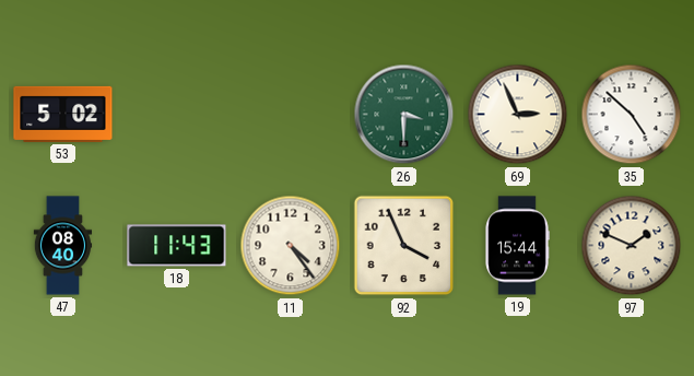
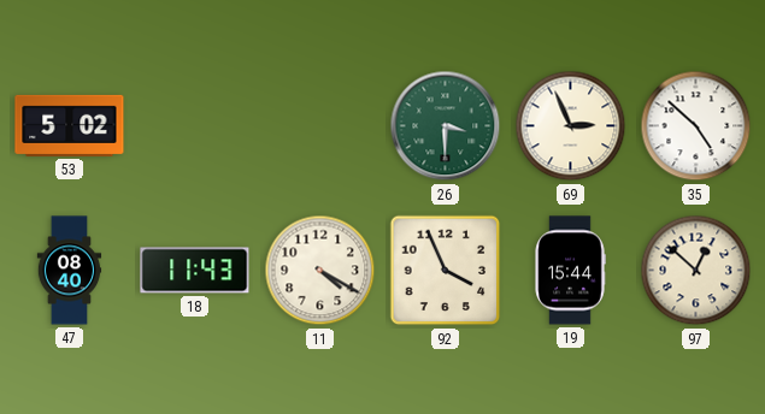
11: 4:24 -> 4:20
97: 1:49 -> 12:52
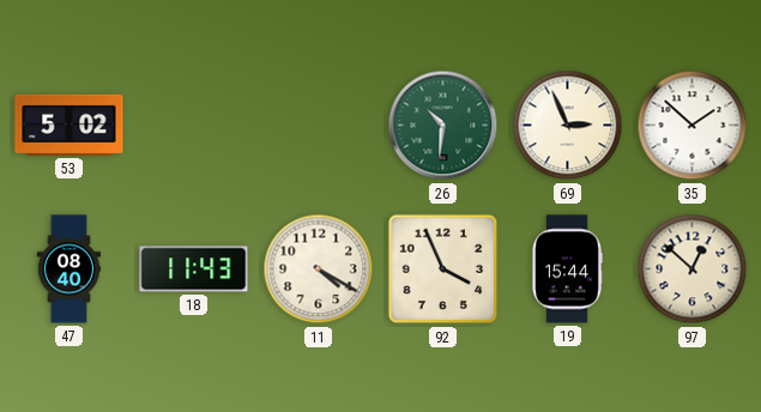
26: 3:30 -> 10:31
35: 4:52 -> 1:52
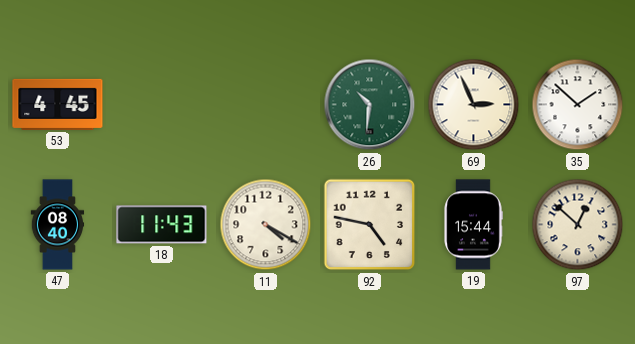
53: 5:02 -> 4:45
92: 3:56 -> 4:47
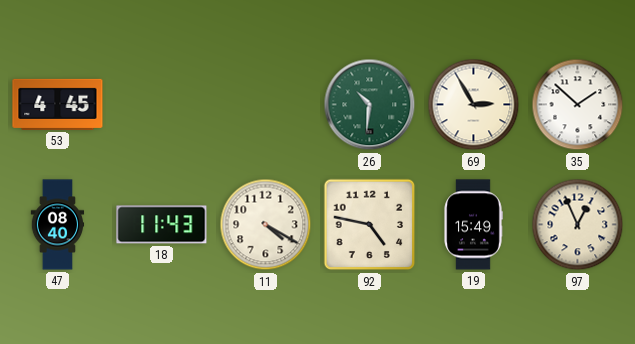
69: 2:56 -> 2:55
19: 15:44 -> 15:49
97: 12:52 -> 12:56
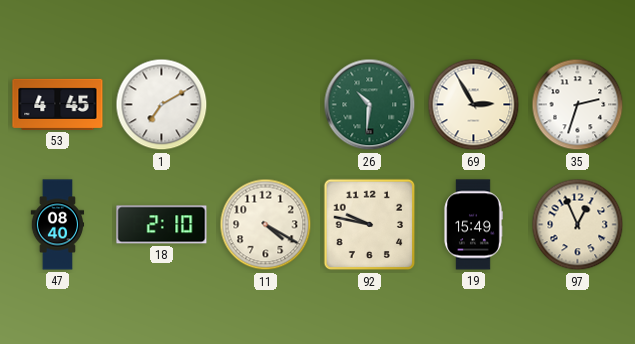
1: none -> 7:10
35: 1:52 -> 2:33
18: 11:43 -> 2:10
92: 4:47 -> 9:47
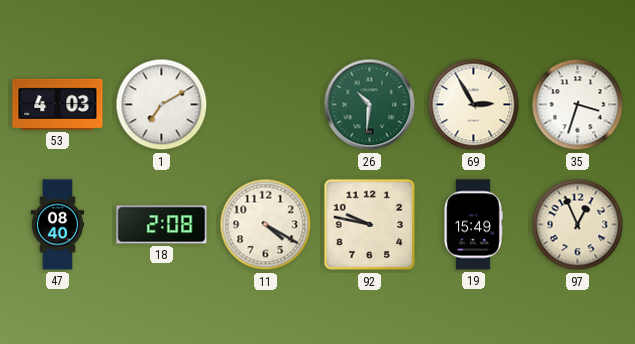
53: 4:45 -> 4:03
35: 2:33 -> 3:33
18: 2:10 -> 2:08
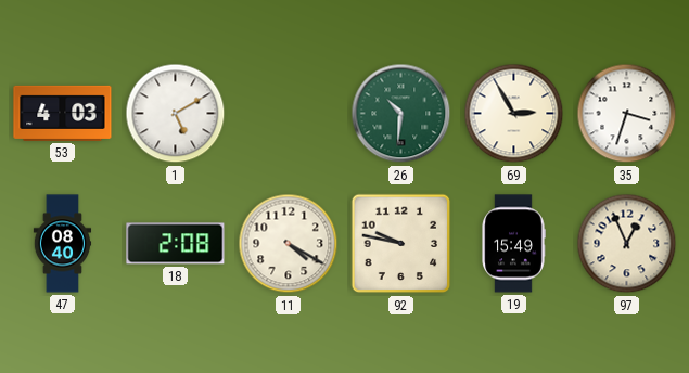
1: 7:10 -> 5:10
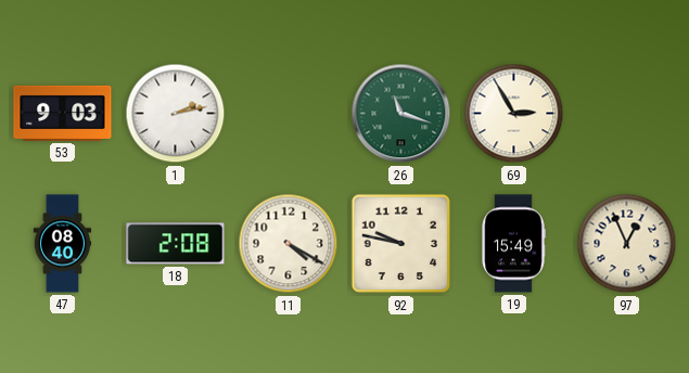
53: 4:03 -> 9:03
1: 5:10 -> 2:13
26: 10:31 -> 11:18
35: 3:33 -> none
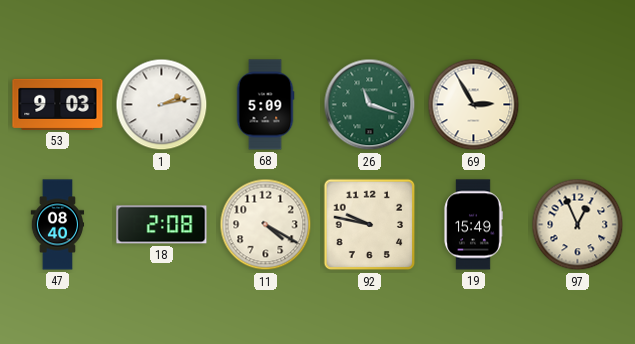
68: none -> 5:09
